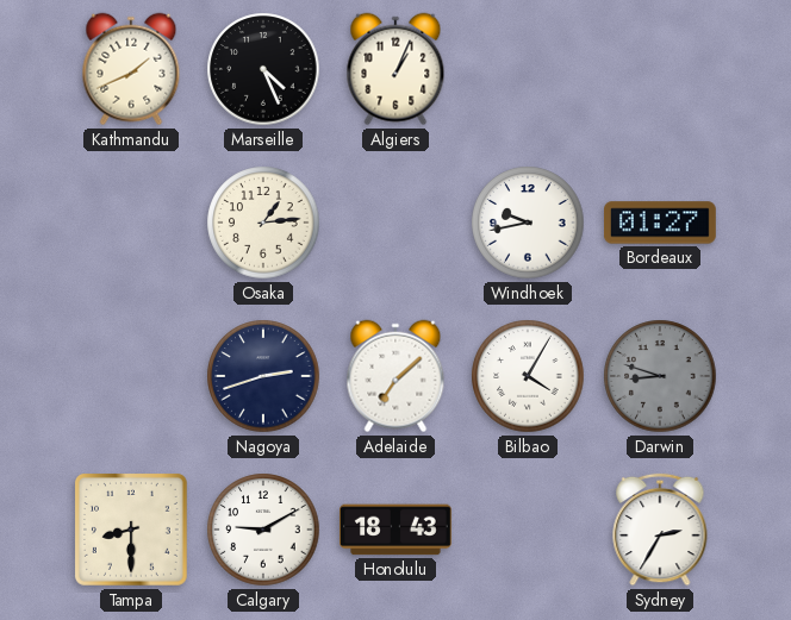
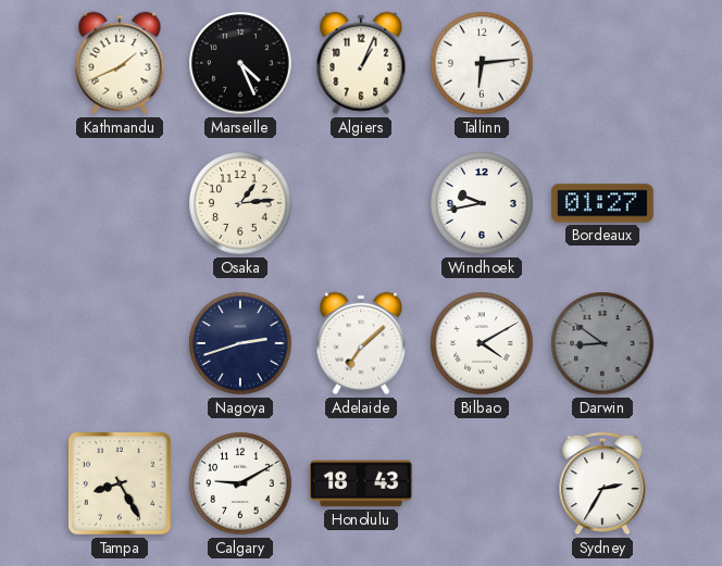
Tallinn: none -> 6:14
Bilbao: 4:05 -> 4:10
Darwin: 8:48 -> 8:51
Tampa: 8:30 -> 8:25
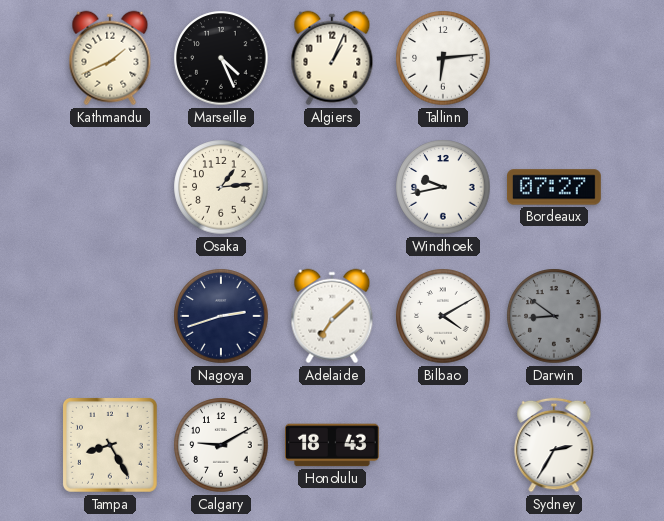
Bordeaux: 01:27 -> 07:27
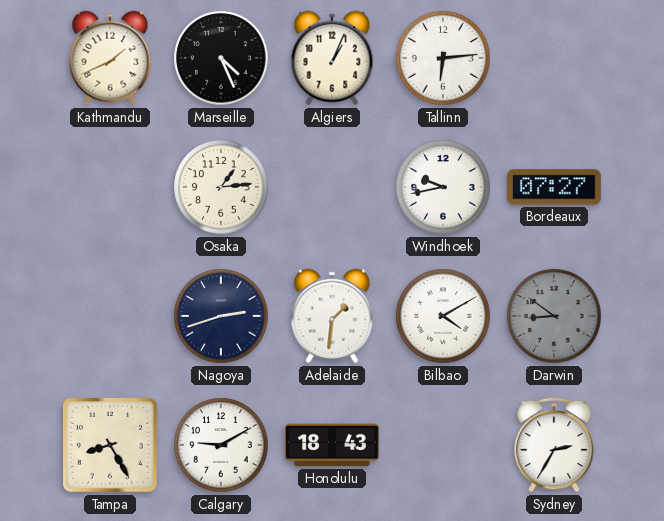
Adelaide: 7:08 -> 1:31
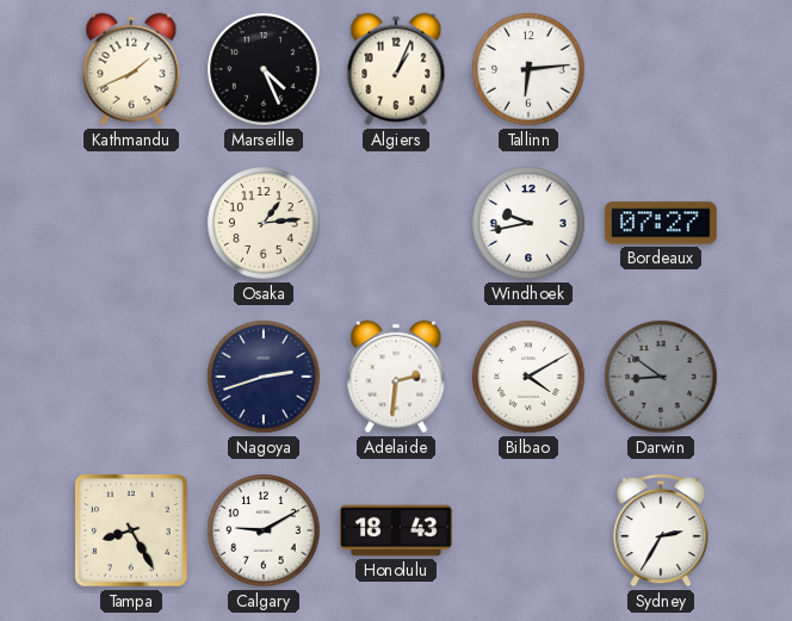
Adelaide: 1:31 -> 2:31
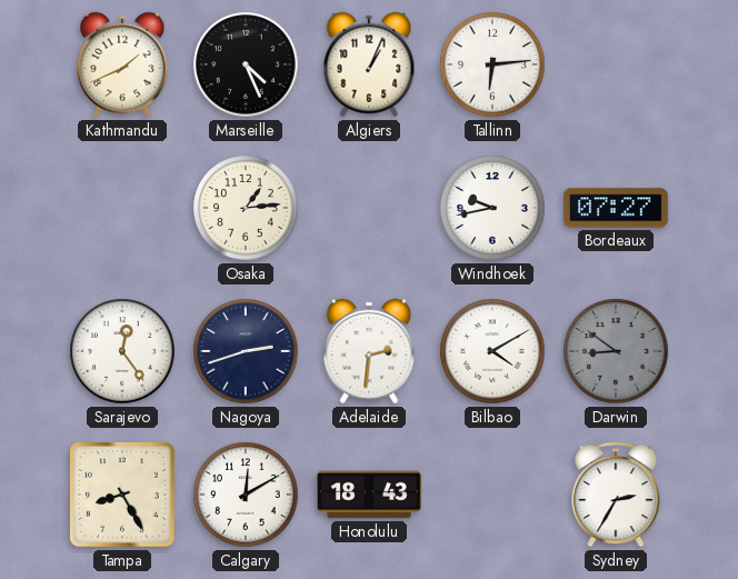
Sarajevo: none -> 12:24
Calgary: 9:10 -> 12:10
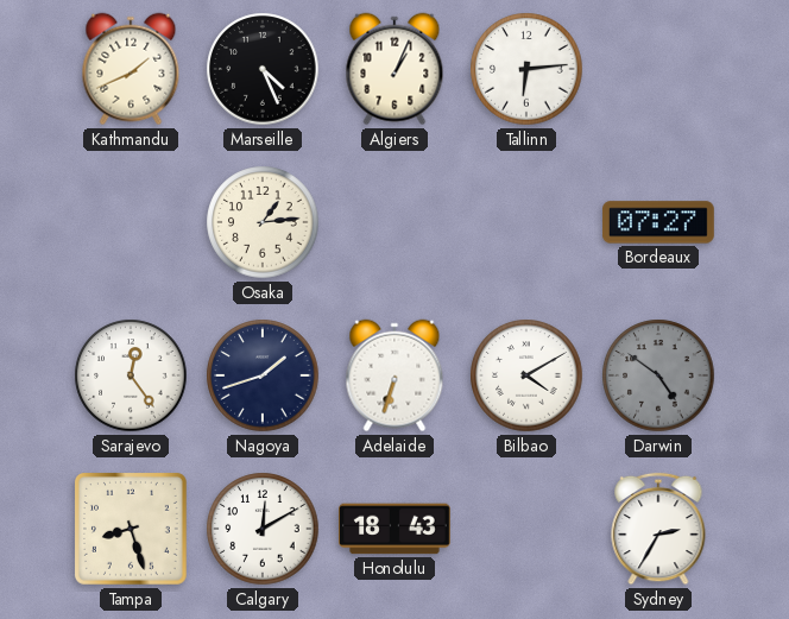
Windhoek: 9:43 -> none
Nagoya: 2:42 -> 1:42
Adelaide: 2:31 -> 6:33
Darwin: 8:51 -> 4:51
Tampa: 8:25 -> 8:27
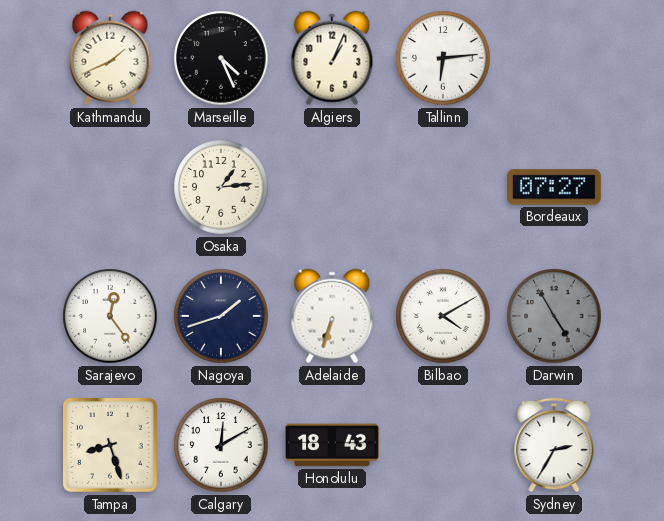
Darwin: 4:51 -> 4:55
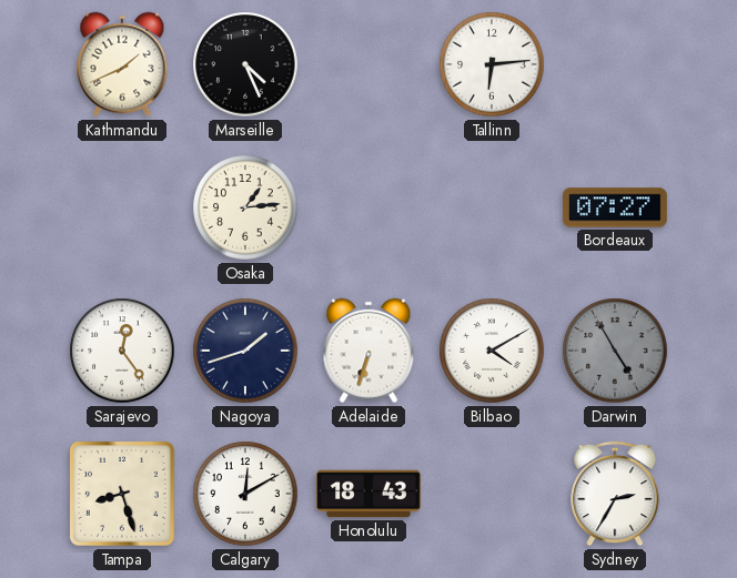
Algiers: 1:04 -> none
